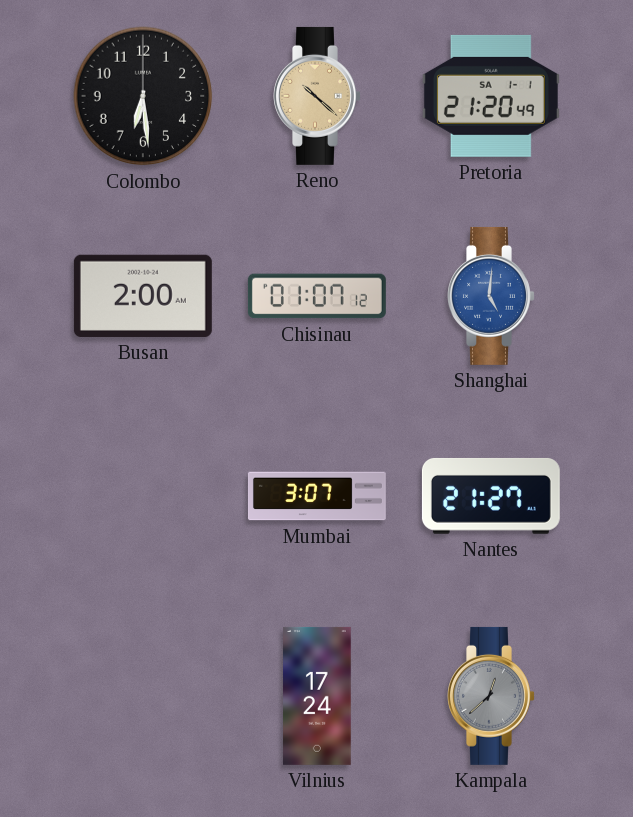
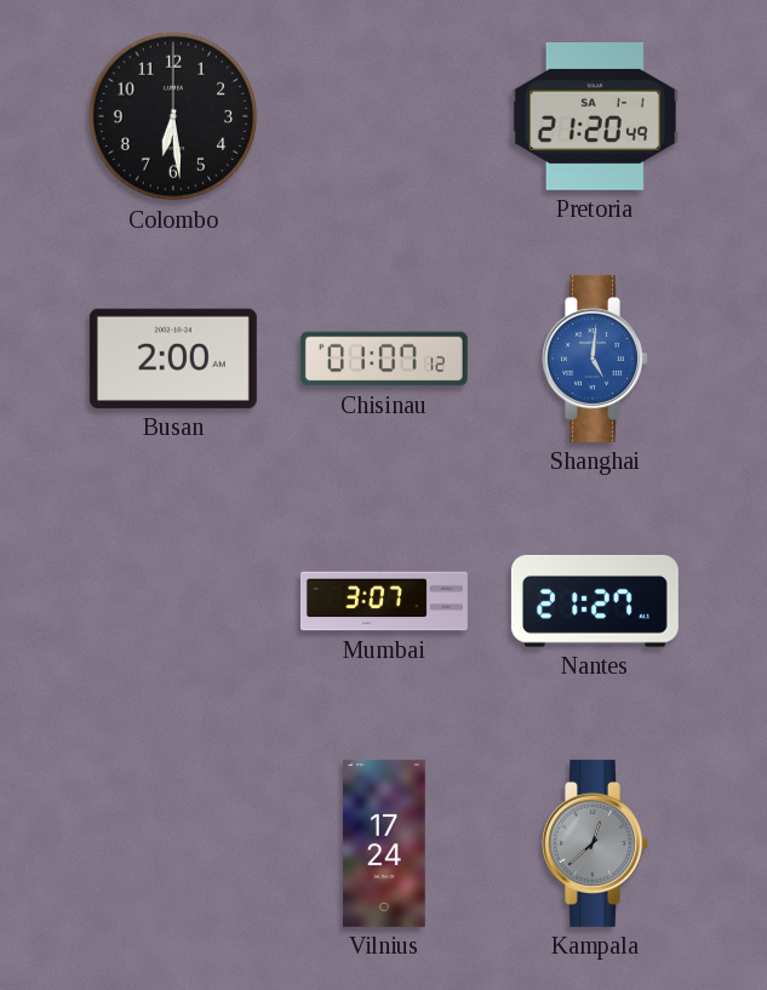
Reno: 10:22 -> none
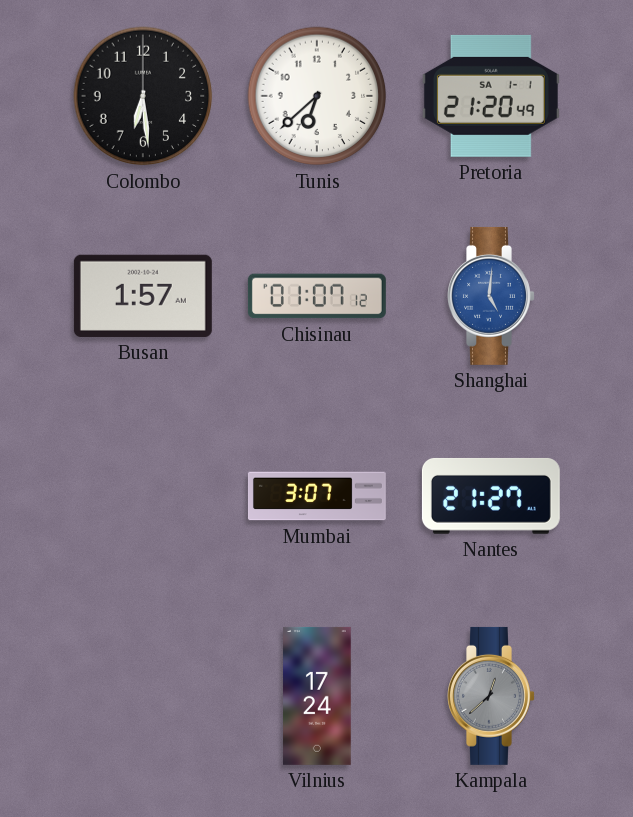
Tunis: none -> 6:38
Busan: 2:00 -> 1:57
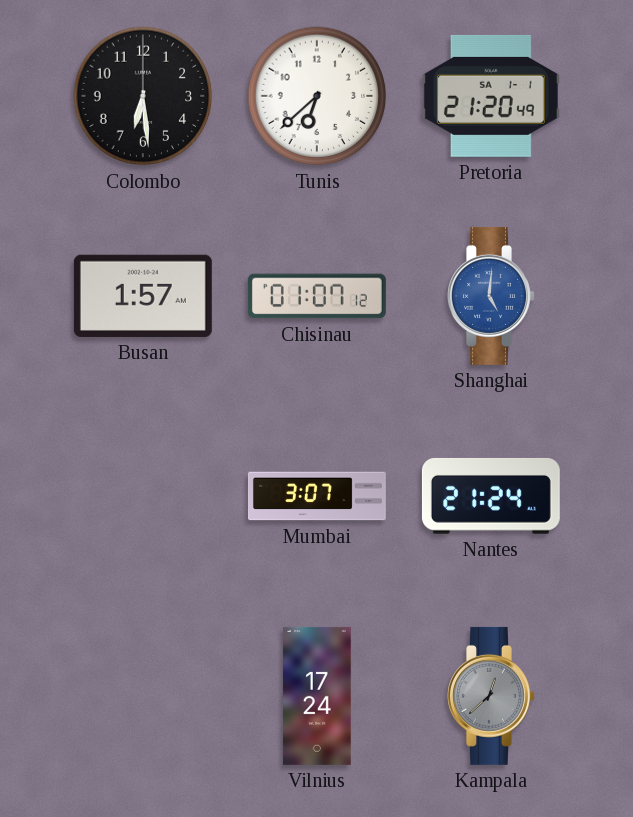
Nantes: 21:27 -> 21:24
